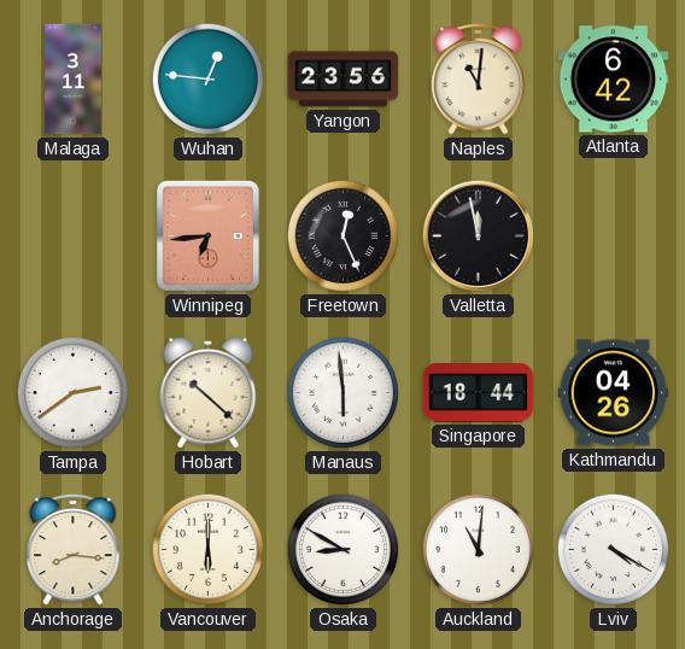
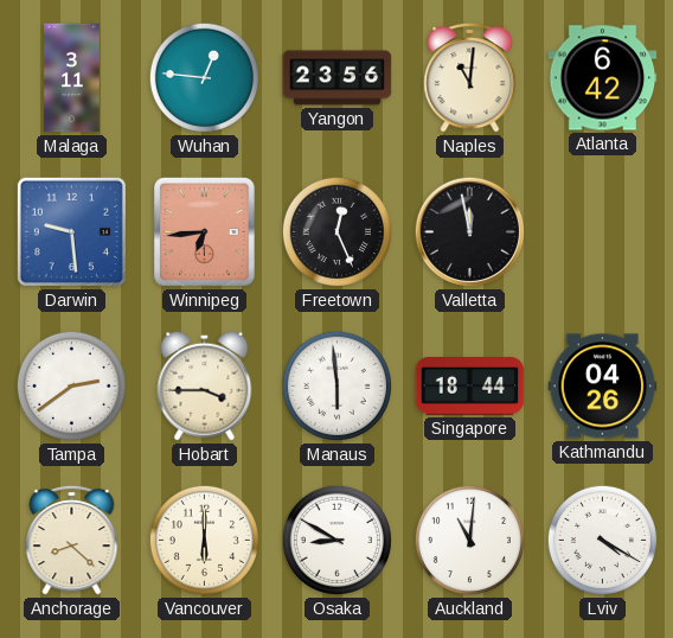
Darwin: none -> 9:29
Hobart: 10:22 -> 3:45
Anchorage: 8:16 -> 8:22
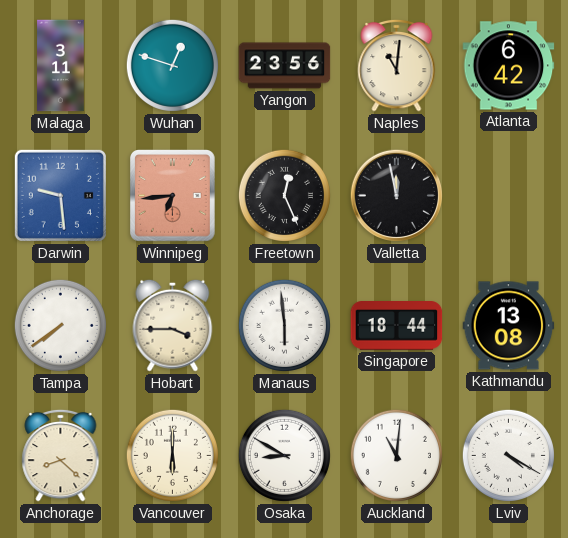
Wuhan: 12:46 -> 12:48
Tampa: 2:39 -> 7:39
Kathmandu: 04:26 -> 13:08
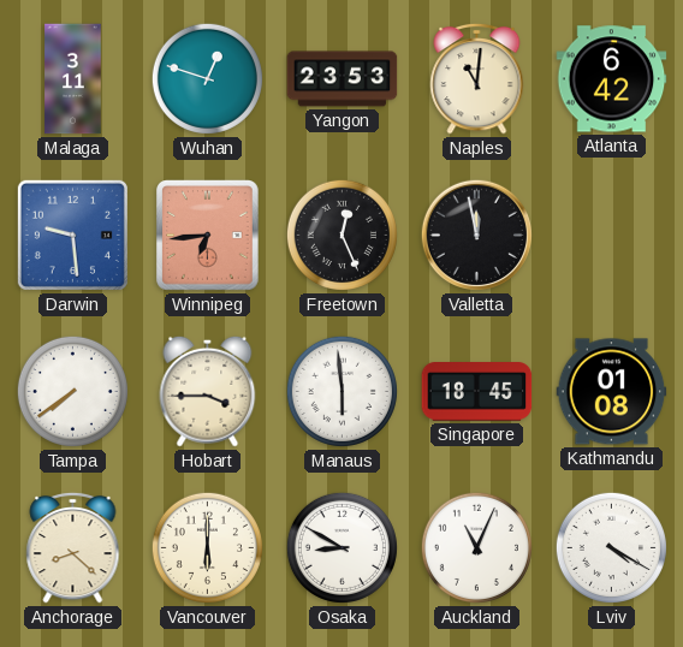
Yangon: 23:56 -> 23:53
Singapore: 18:44 -> 18:45
Kathmandu: 13:08 -> 01:08
Auckland: 11:01 -> 11:04
